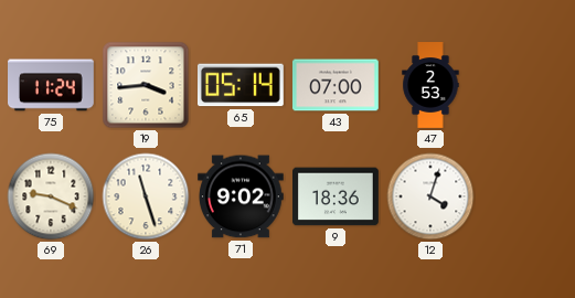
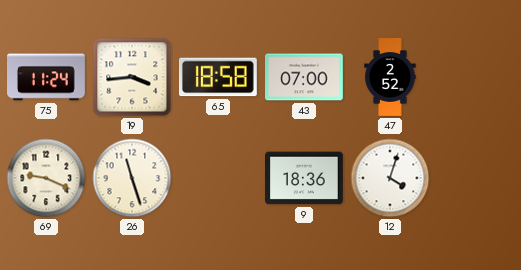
65: 05:14 -> 18:58
47: 2:53 -> 2:52
71: 9:02 -> none
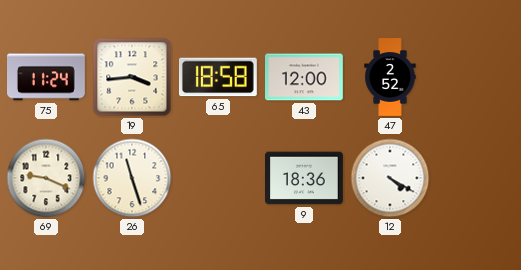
43: 07:00 -> 12:00
12: 4:03 -> 4:20
